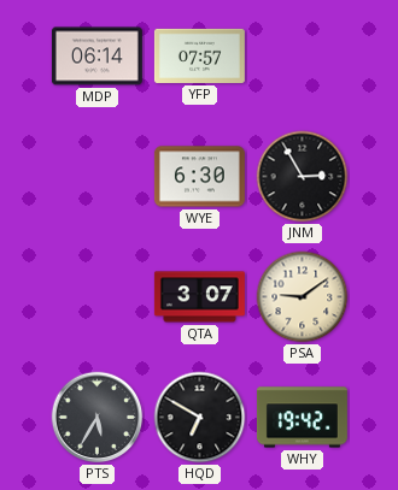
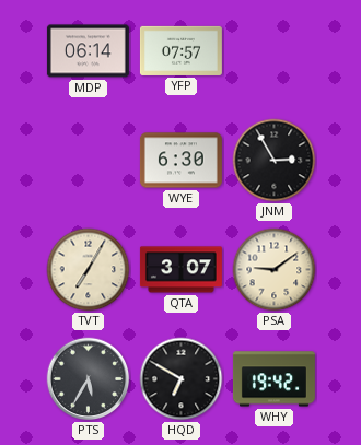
TVT: none -> 7:05
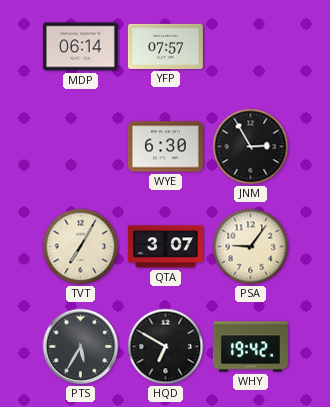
PSA: 9:09 -> 9:06
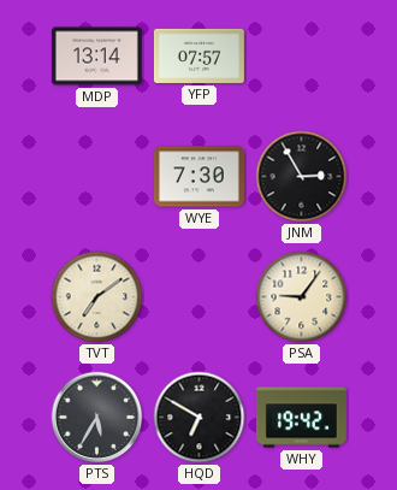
MDP: 06:14 -> 13:14
WYE: 6:30 -> 7:30
TVT: 7:05 -> 7:09
QTA: 3:07 -> none
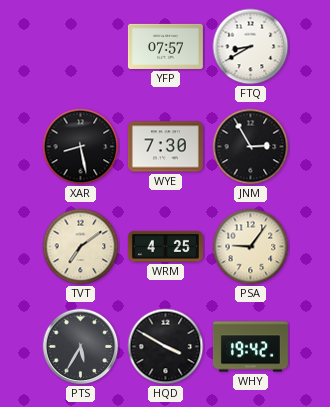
MDP: 13:14 -> none
FTQ: none -> 8:40
XAR: none -> 8:28
WRM: none -> 4:25
HQD: 6:50 -> 3:50
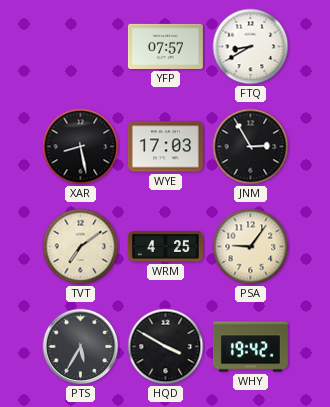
WYE: 7:30 -> 17:03
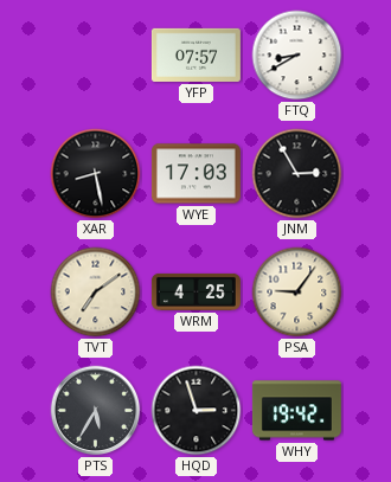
HQD: 3:50 -> 2:57
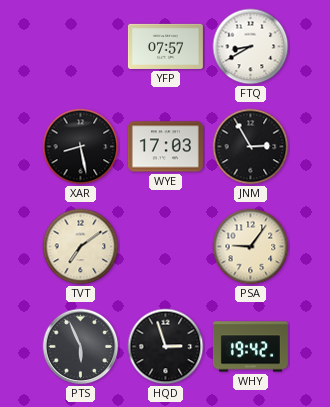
WRM: 4:25 -> none
PTS: 5:35 -> 5:56
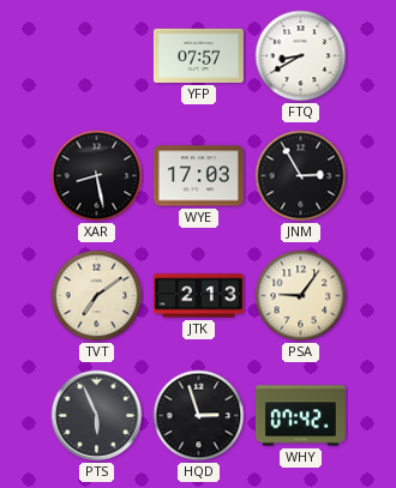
JTK: none -> 2:13
WHY: 19:42 -> 07:42
